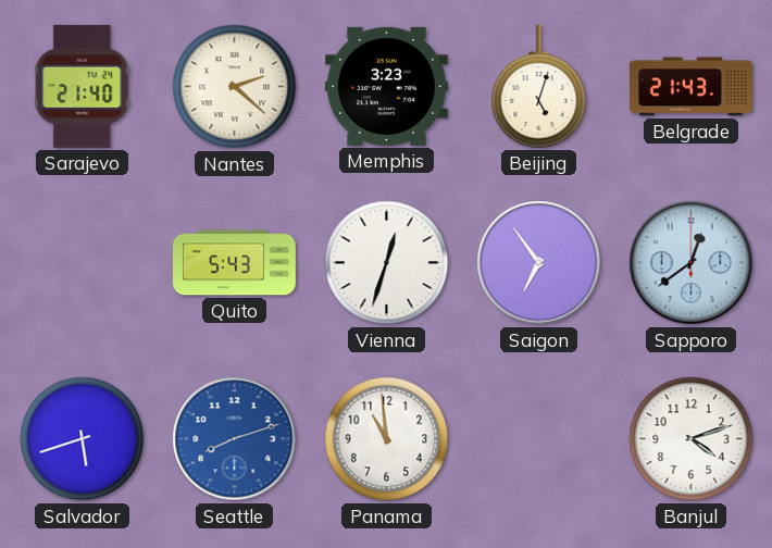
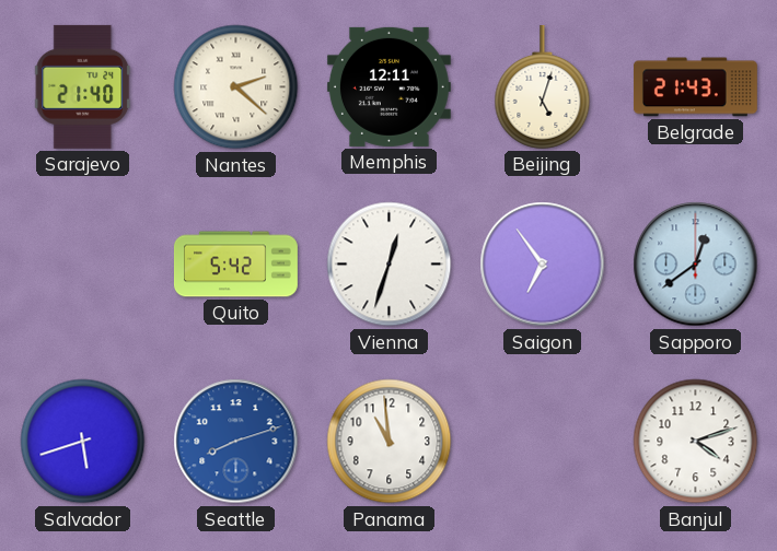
Memphis: 3:23 -> 12:11
Quito: 5:43 -> 5:42
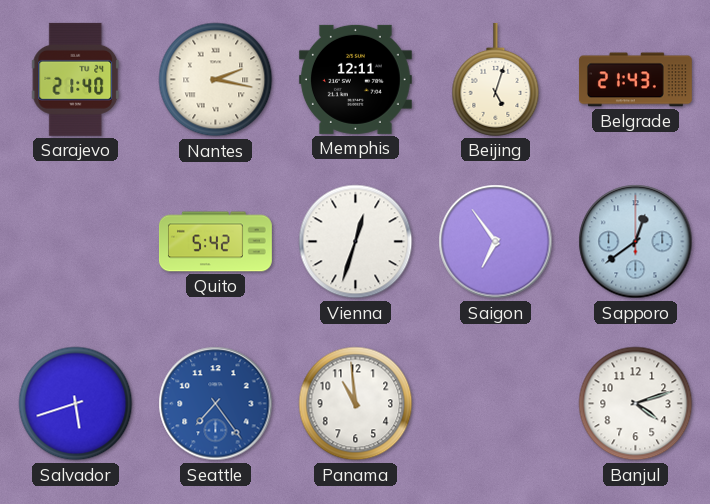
Nantes: 2:22 -> 2:17
Seattle: 8:12 -> 7:24
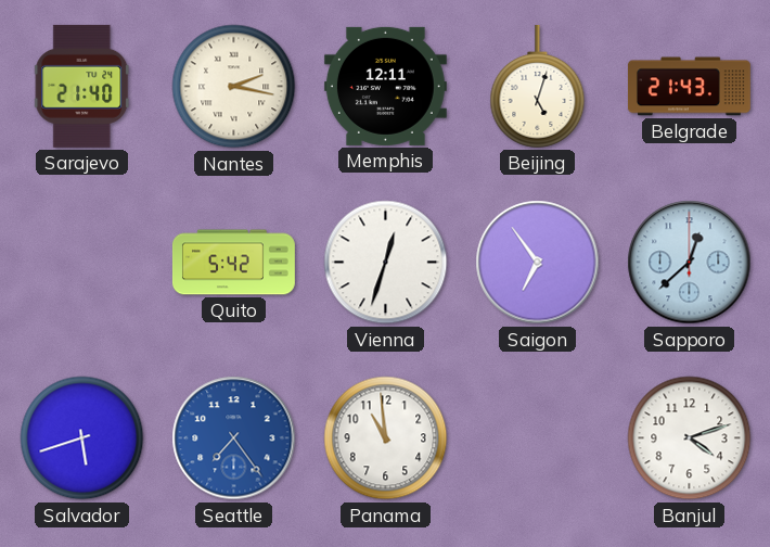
Sapporo: 12:39 -> 12:38
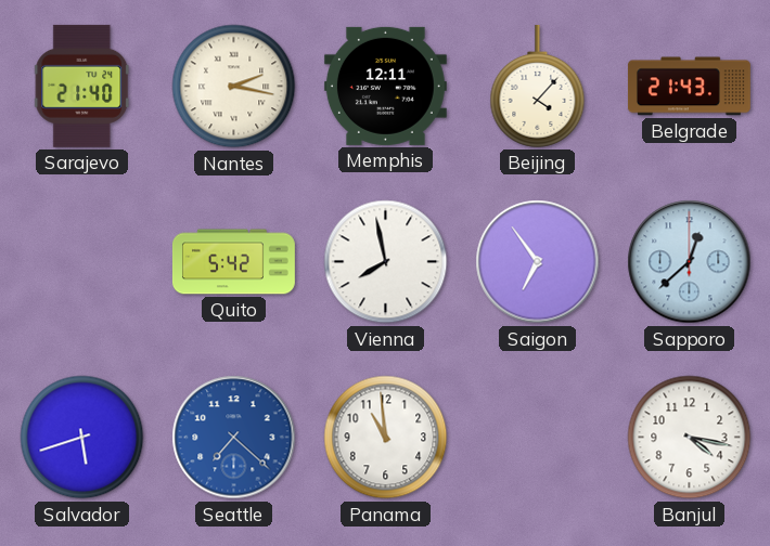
Beijing: 5:03 -> 4:07
Vienna: 12:33 -> 7:58
Seattle: 7:24 -> 7:22
Banjul: 4:12 -> 4:17
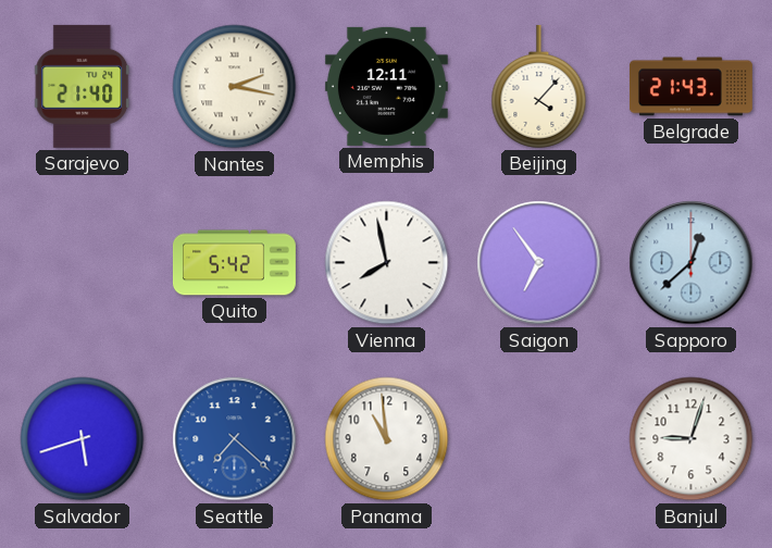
Banjul: 4:17 -> 9:03
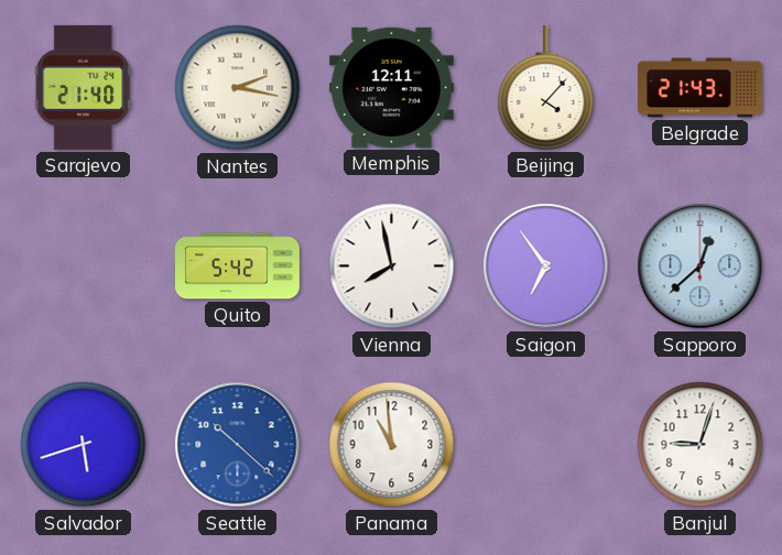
Seattle: 7:22 -> 10:22
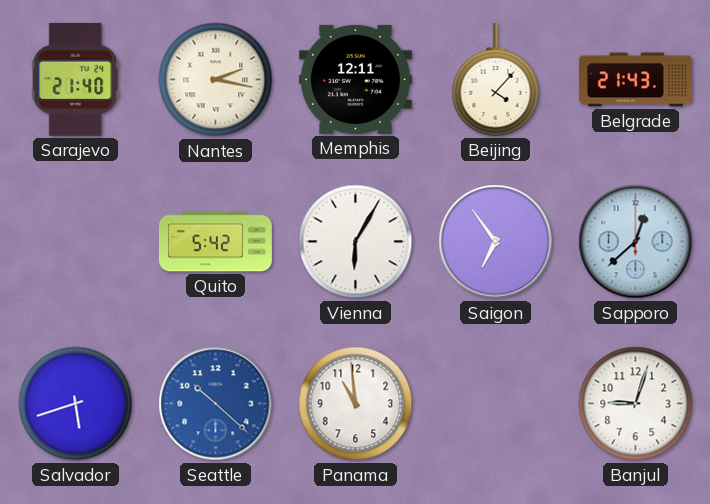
Vienna: 7:58 -> 6:05
